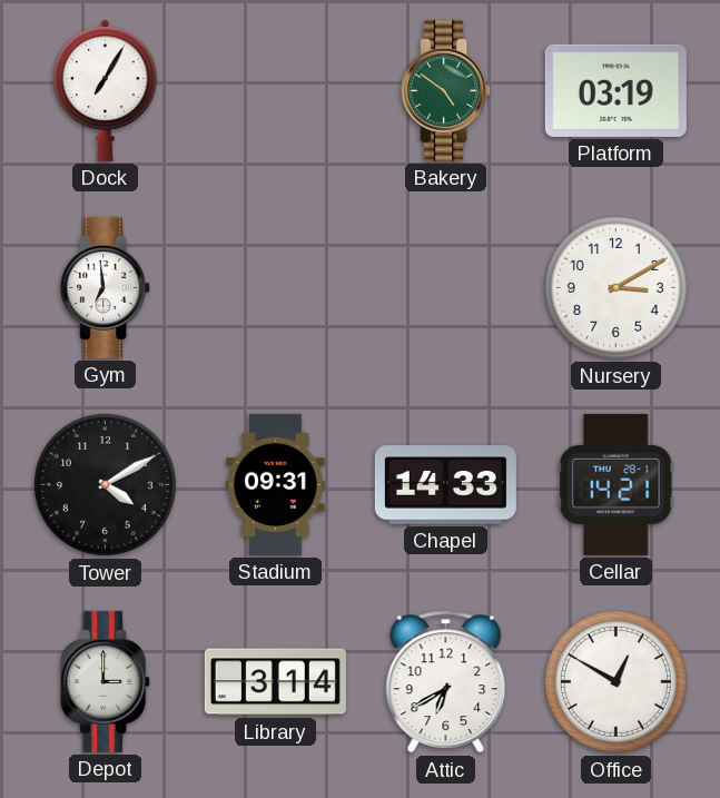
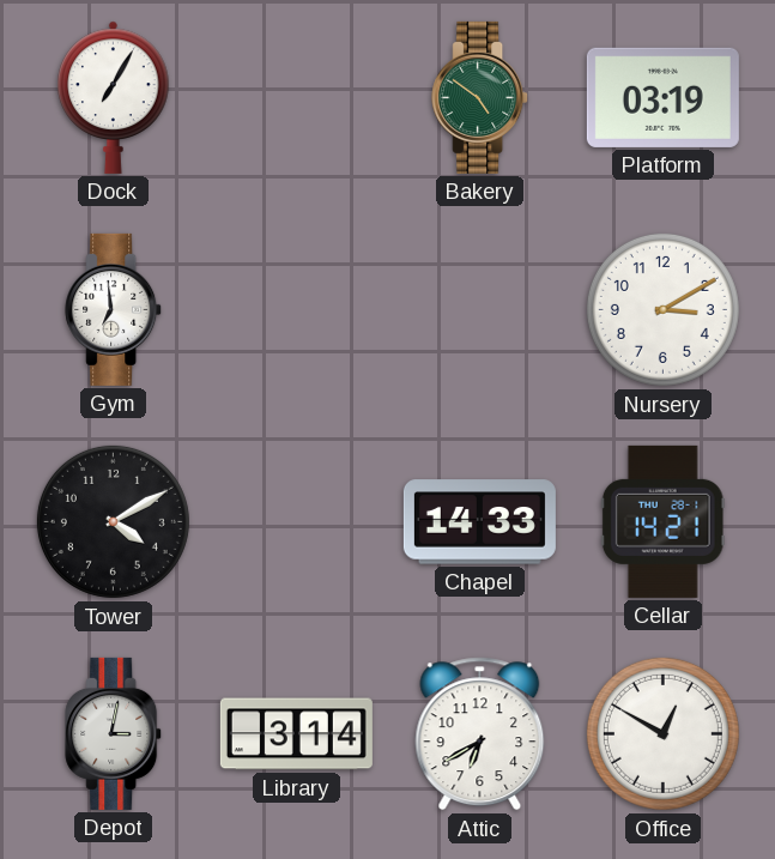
Stadium: 09:31 -> none
Depot: 3:00 -> 3:02
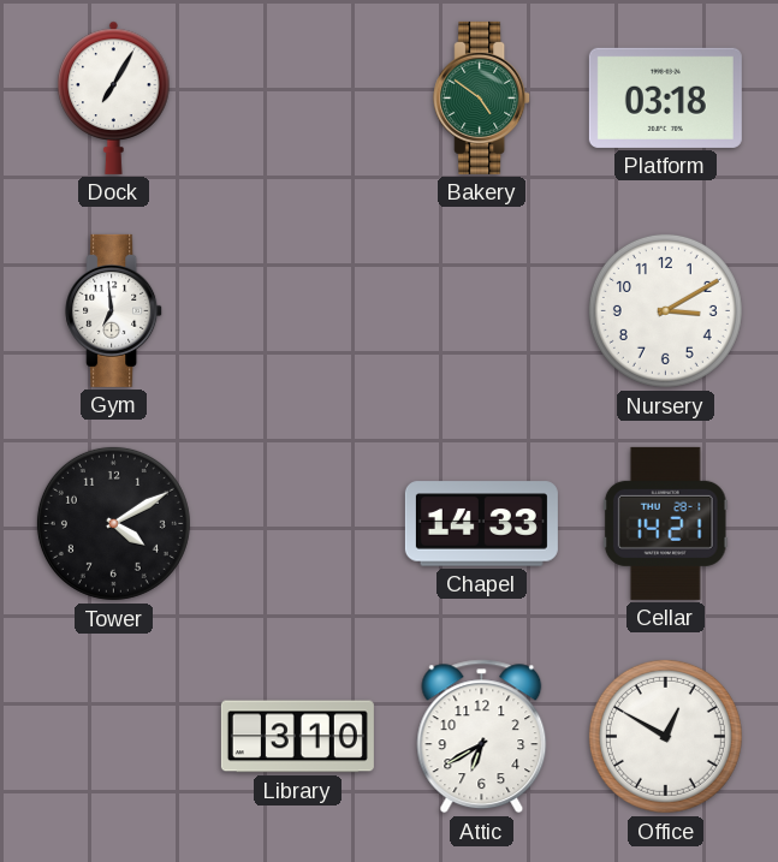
Platform: 03:19 -> 03:18
Depot: 3:02 -> none
Library: 3:14 -> 3:10
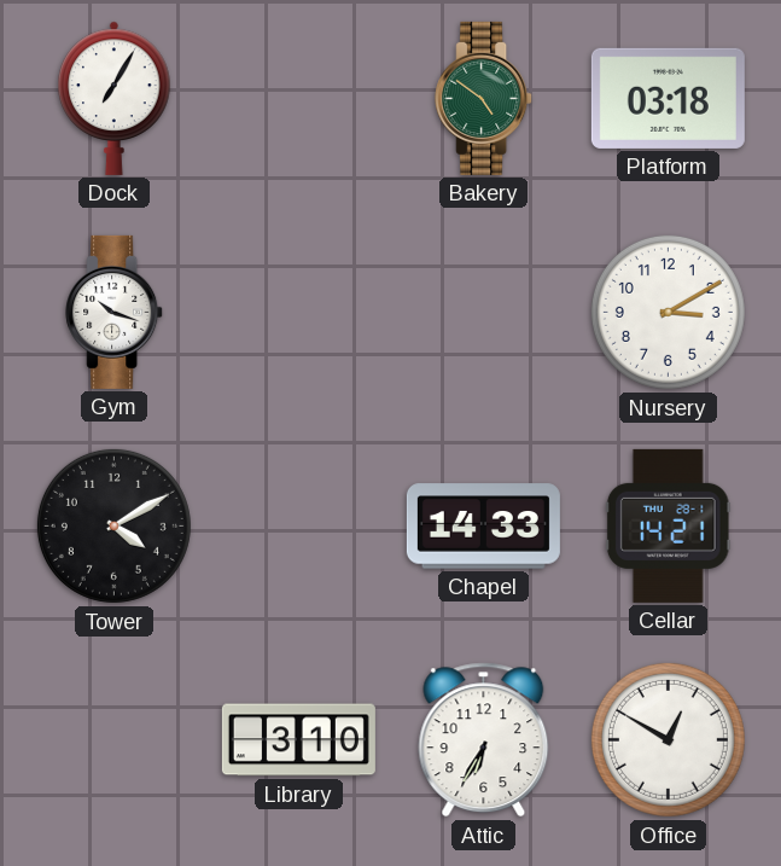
Gym: 6:59 -> 10:18
Attic: 6:40 -> 6:35
